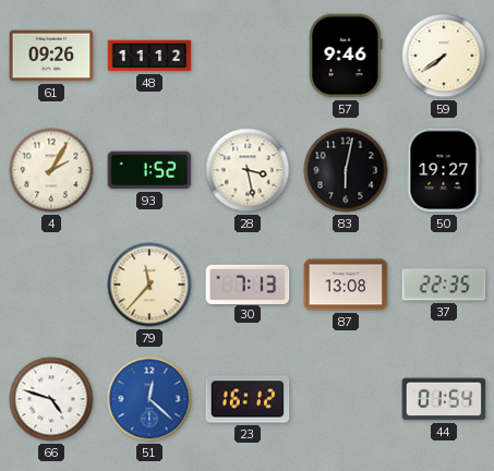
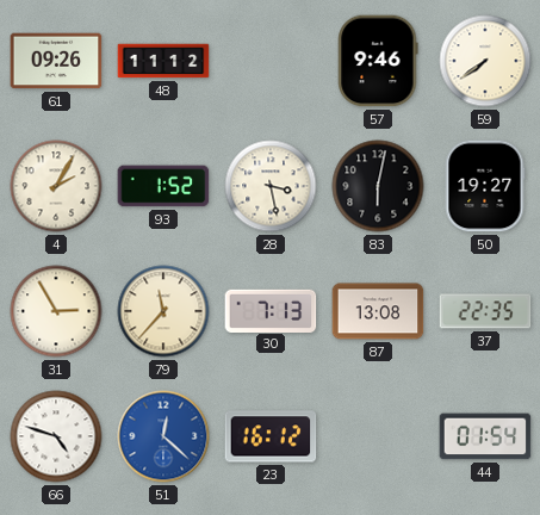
31: none -> 2:55
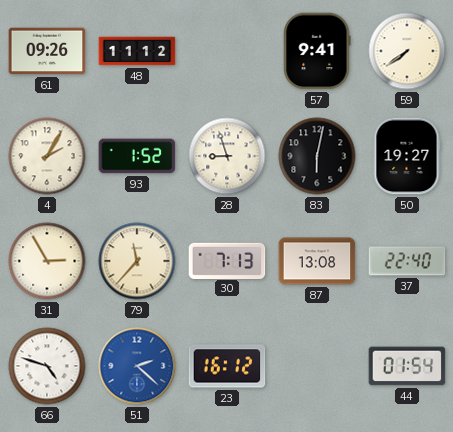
57: 9:46 -> 9:41
28: 3:28 -> 8:57
37: 22:35 -> 22:40
51: 12:22 -> 2:22
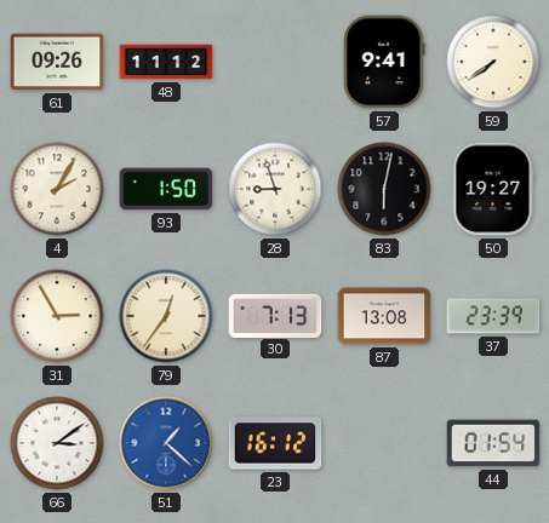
93: 1:52 -> 1:50
79: 11:37 -> 12:36
37: 22:40 -> 23:39
66: 4:48 -> 3:09
51: 2:22 -> 1:22
